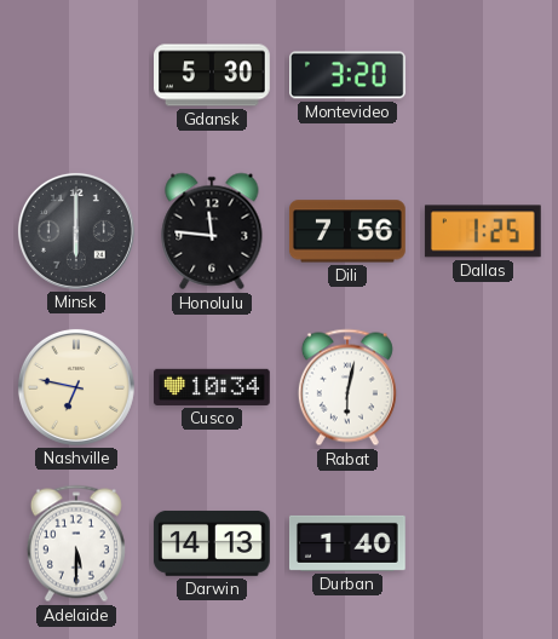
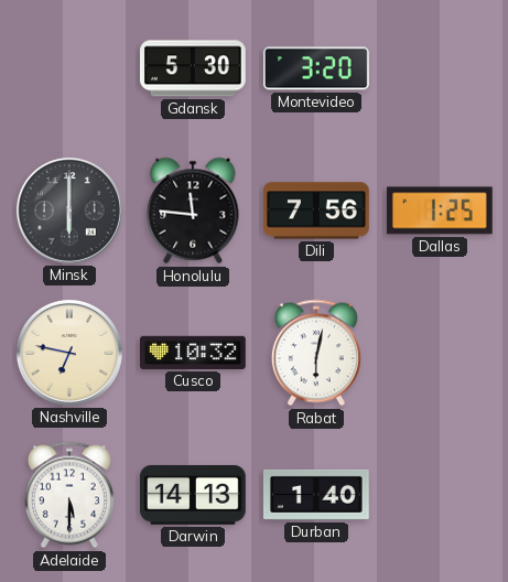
Cusco: 10:34 -> 10:32
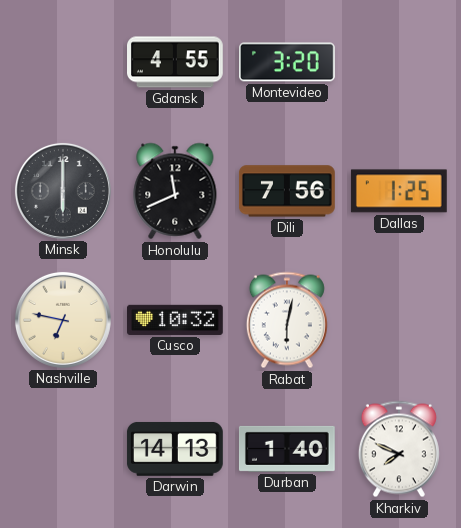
Gdansk: 5:30 -> 4:55
Honolulu: 11:46 -> 11:41
Adelaide: 5:30 -> none
Kharkiv: none -> 7:49
